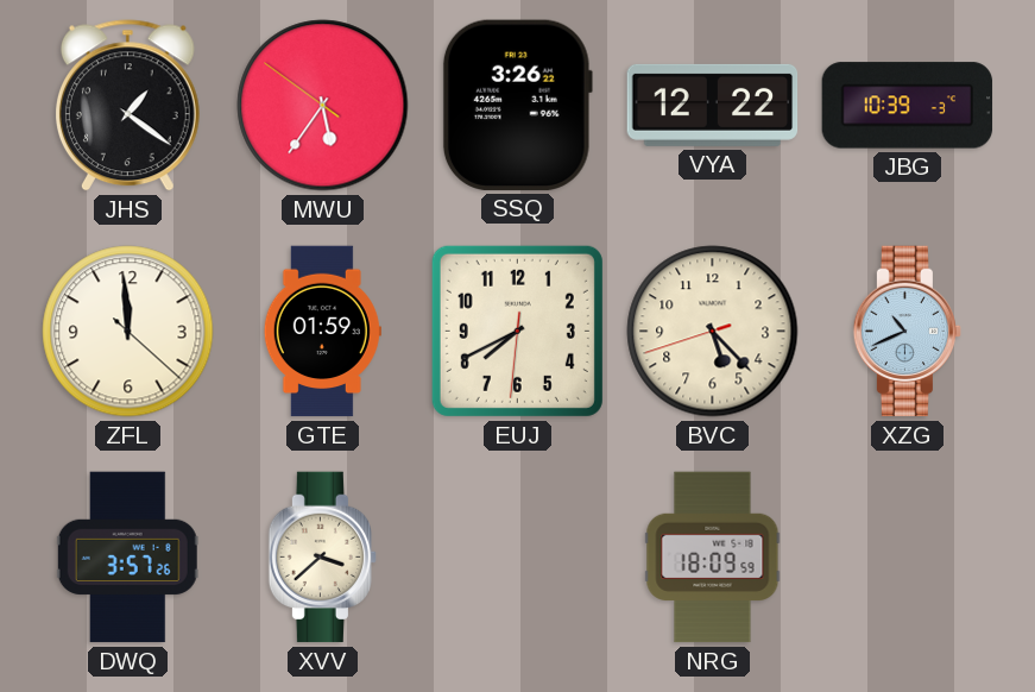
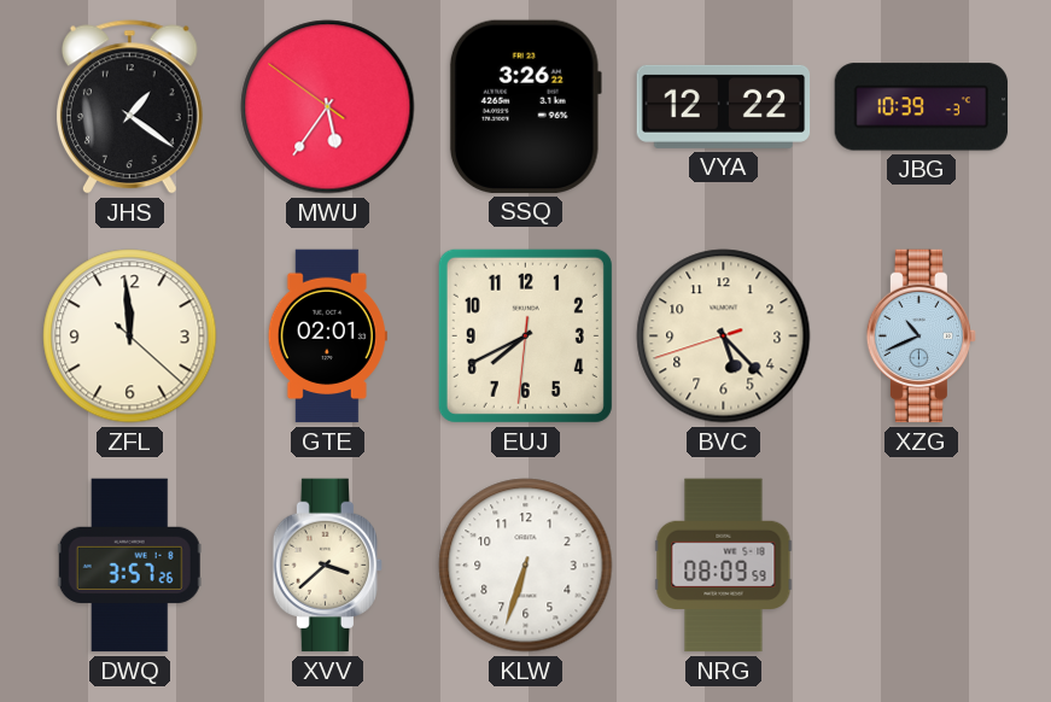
GTE: 01:59 -> 02:01
KLW: none -> 6:33
NRG: 18:09 -> 08:09
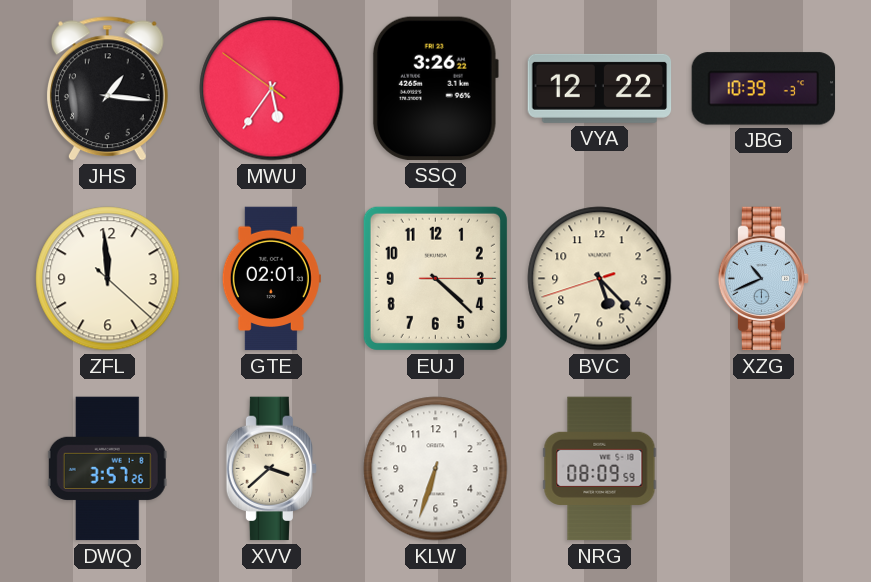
JHS: 1:21 -> 1:16
EUJ: 7:40 -> 4:22
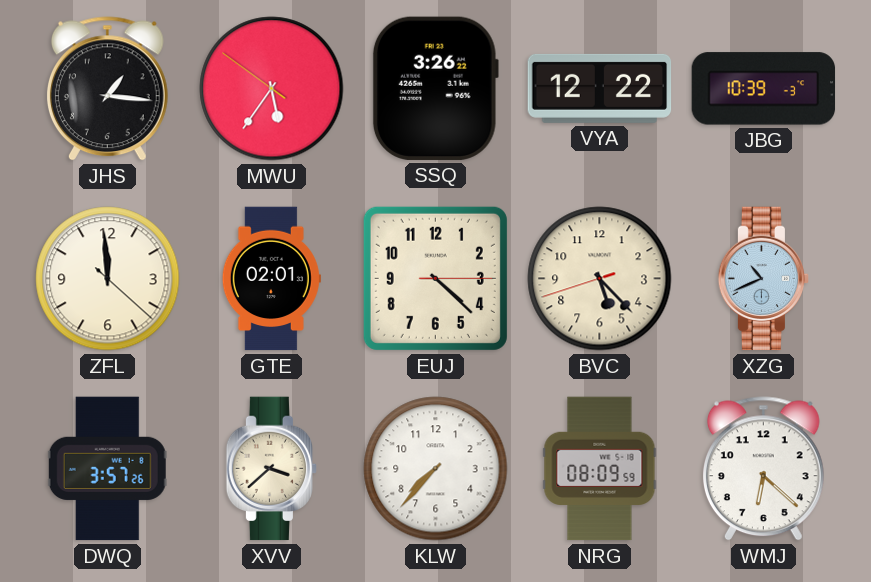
KLW: 6:33 -> 7:37
WMJ: none -> 6:22
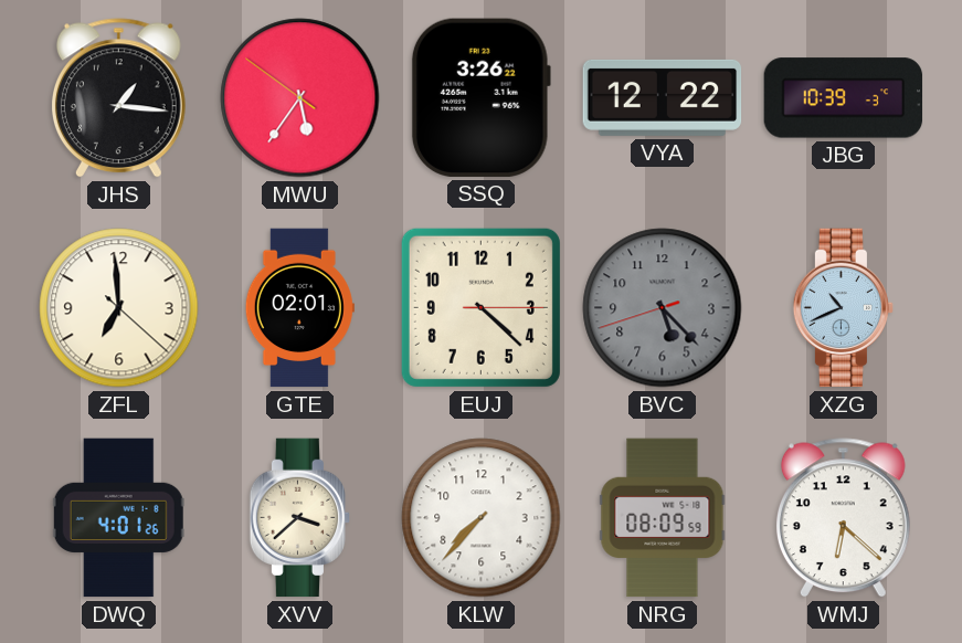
ZFL: 11:59 -> 6:59
BVC dial: cream -> grey
DWQ: 3:57 -> 4:01
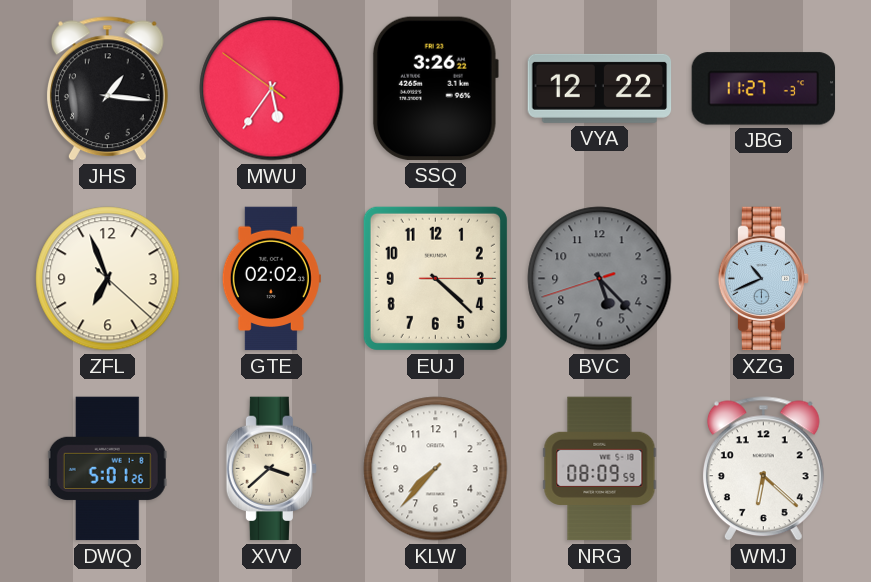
JBG: 10:39 -> 11:27
ZFL: 6:59 -> 6:56
GTE: 02:01 -> 02:02
DWQ: 4:01 -> 5:01
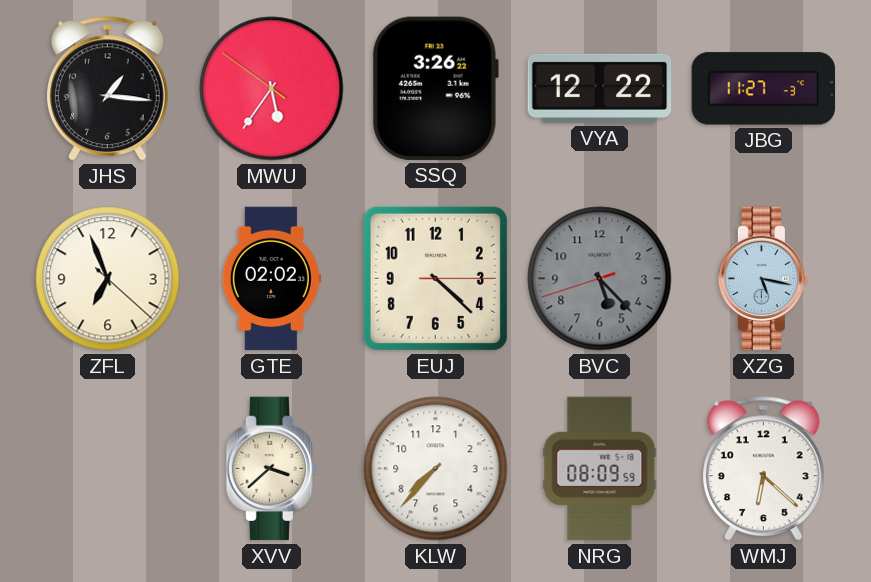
XZG: 10:41 -> 5:17
DWQ: 5:01 -> none
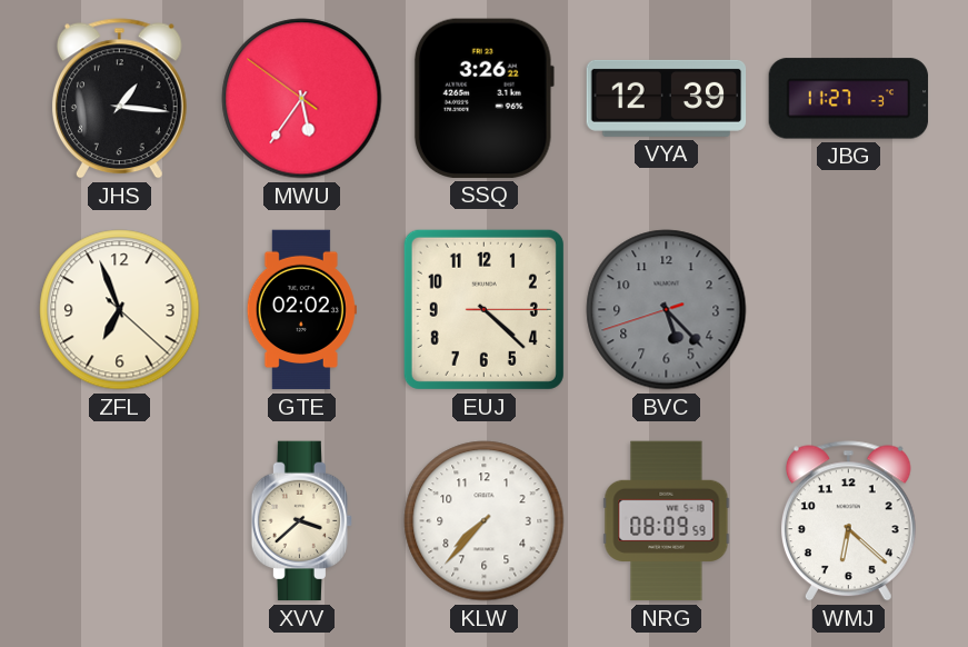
VYA: 12:22 -> 12:39
XZG: 5:17 -> none
